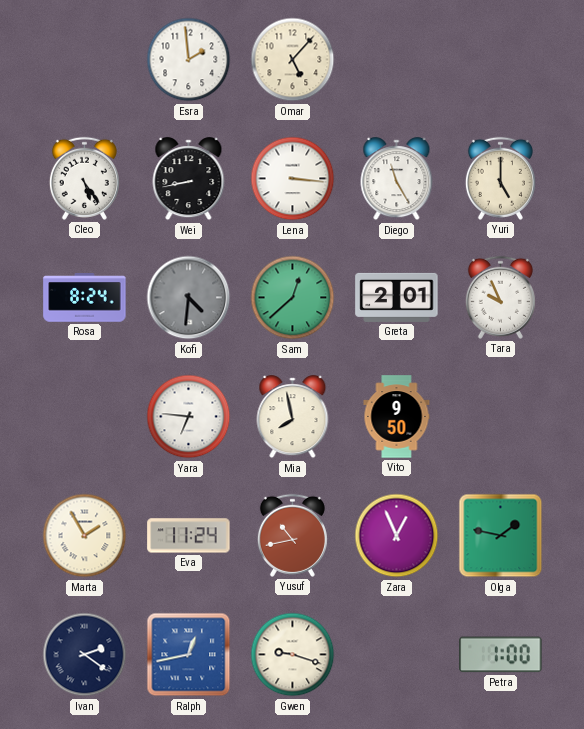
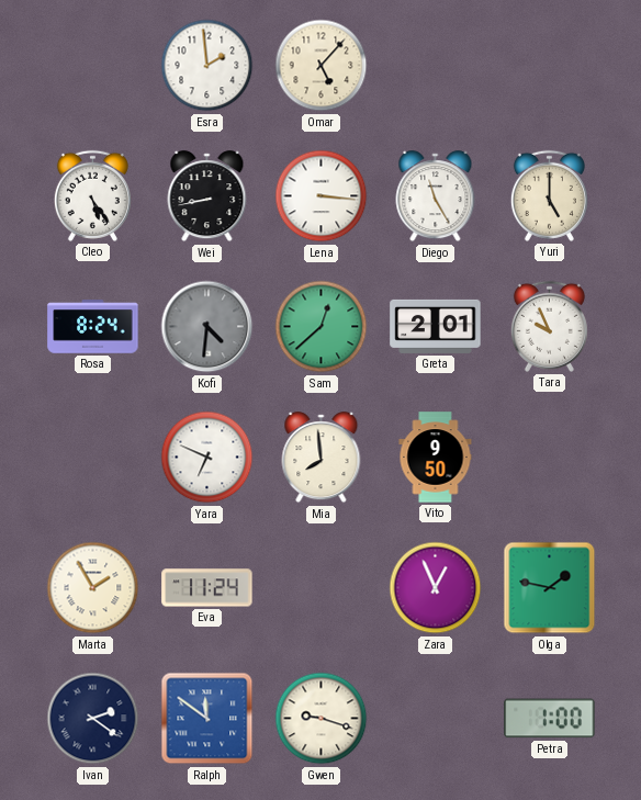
Yara: 6:46 -> 6:49
Mia: 7:58 -> 7:59
Yusuf: 10:43 -> none
Ralph: 12:43 -> 11:51
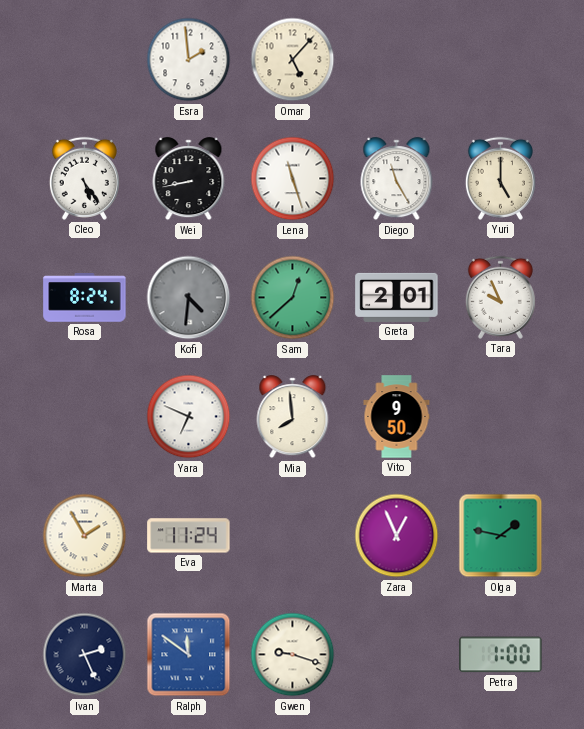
Lena: 3:16 -> 11:27
Ivan: 2:21 -> 2:26
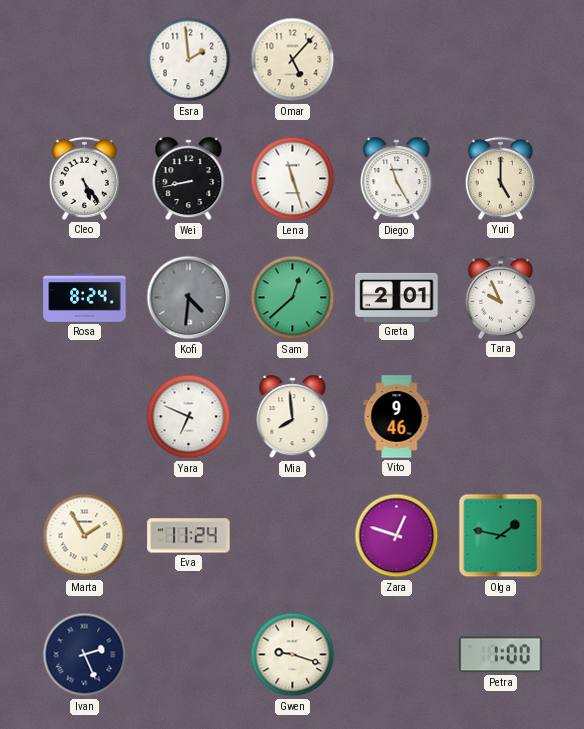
Vito: 9:50 -> 9:46
Zara: 12:56 -> 12:48
Ralph: 11:51 -> none
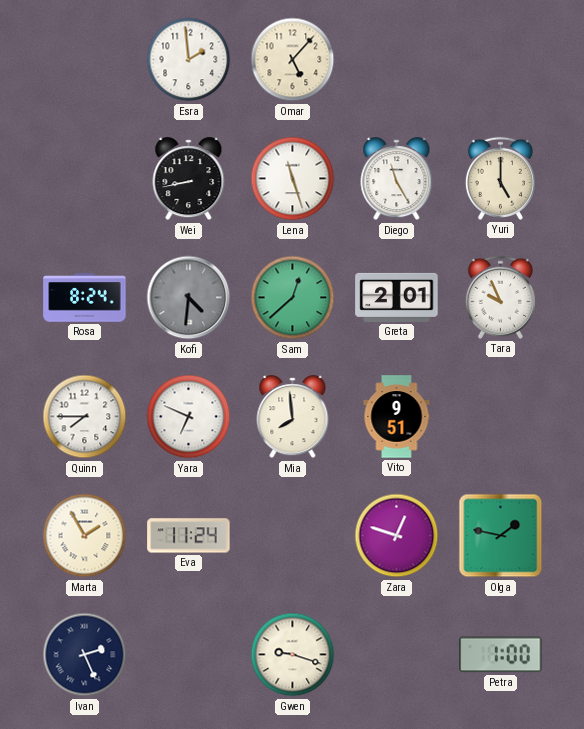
Cleo: 5:24 -> none
Quinn: none -> 7:45
Vito: 9:46 -> 9:51
